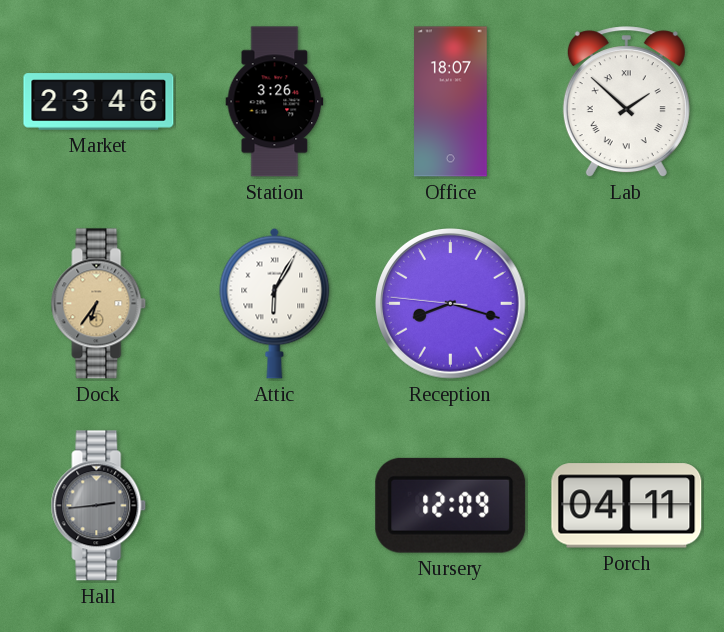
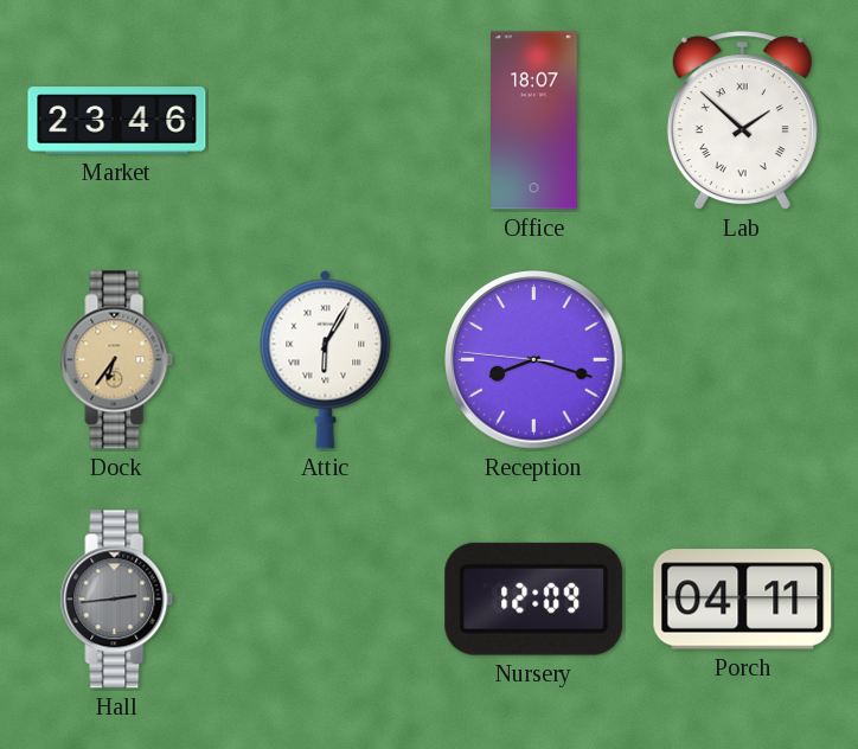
Station: 3:26 -> none
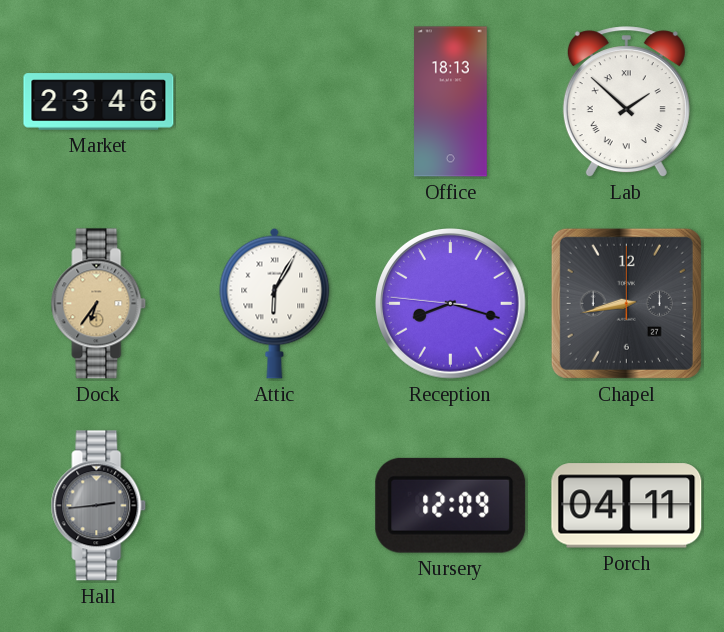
Office: 18:07 -> 18:13
Chapel: none -> 8:43
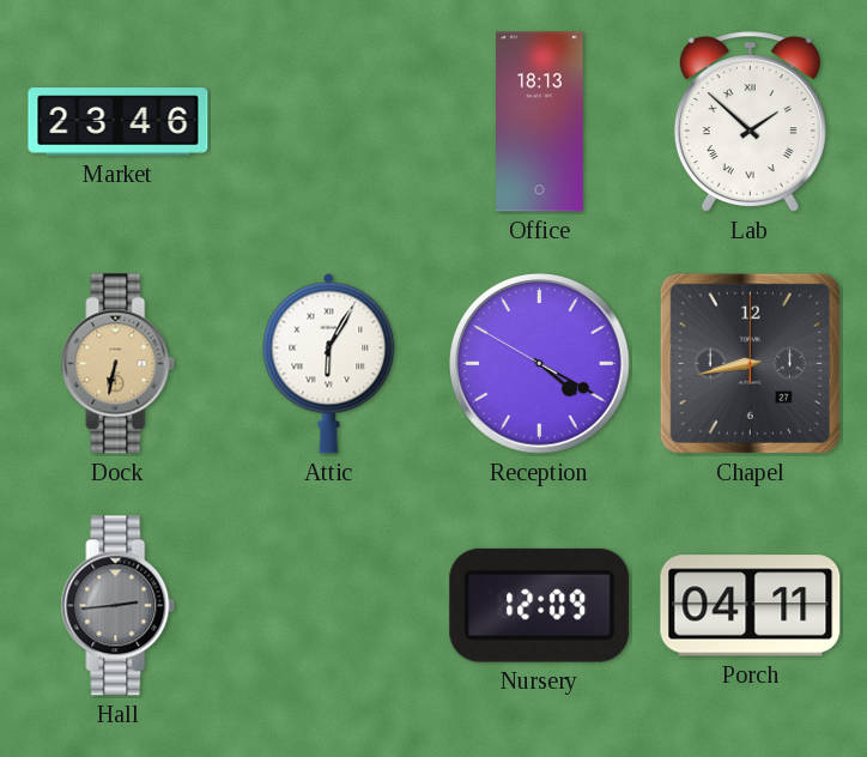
Dock: 6:36 -> 6:32
Reception: 8:17 -> 4:19
